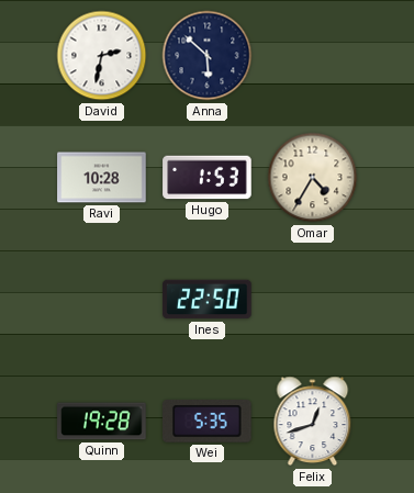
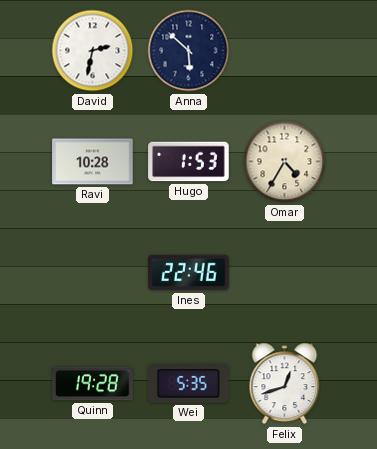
Ines: 22:50 -> 22:46
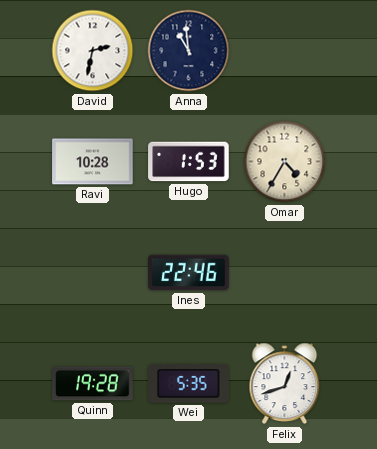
Anna: 5:52 -> 10:59
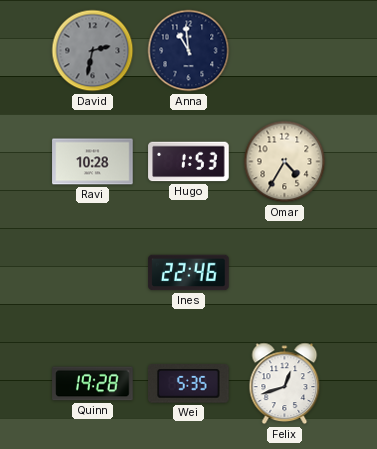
David dial: white -> grey
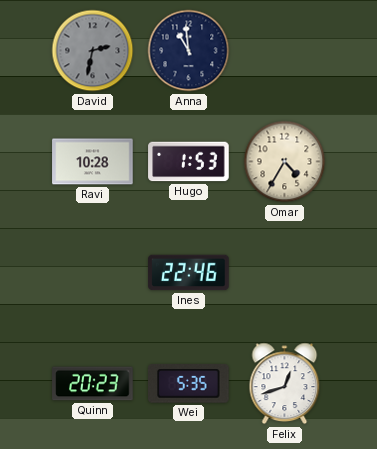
Quinn: 19:28 -> 20:23
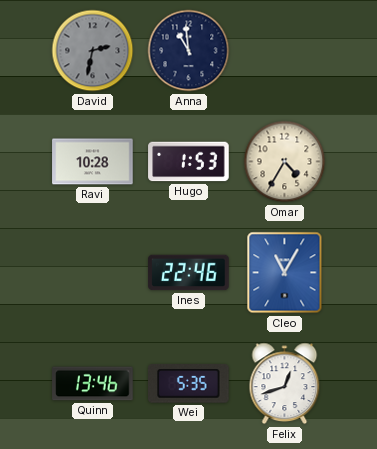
Cleo: none -> 11:05
Quinn: 20:23 -> 13:46
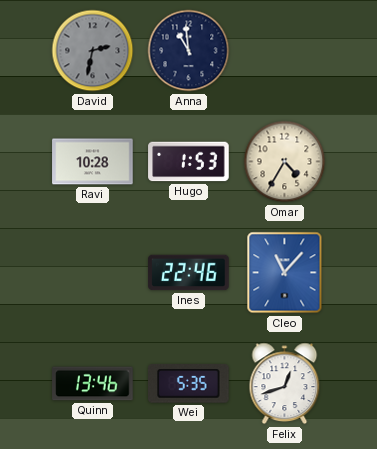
Cleo: 11:05 -> 11:07
